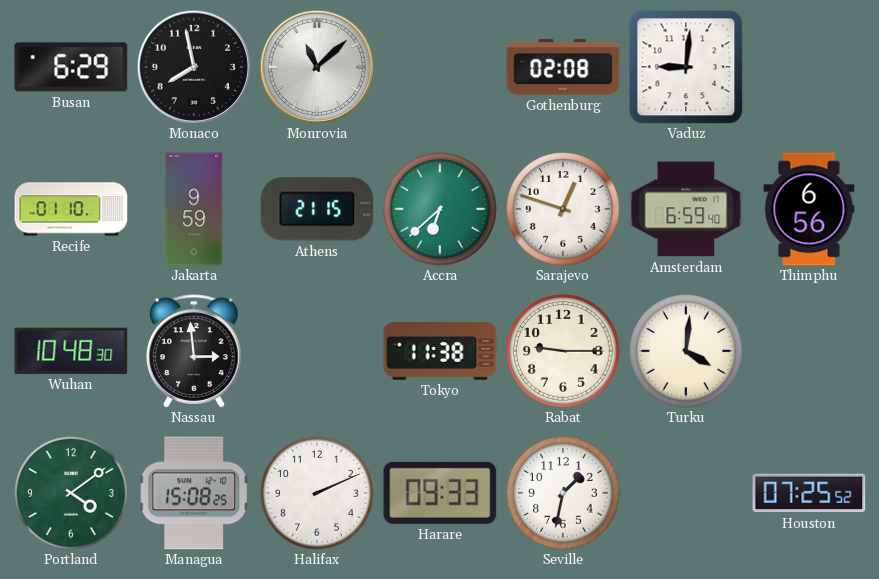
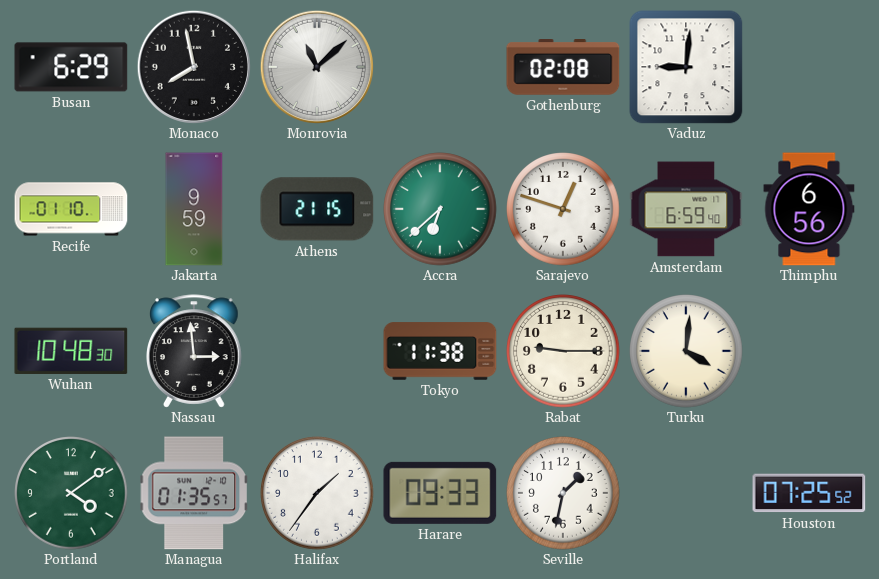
Managua: 15:08 -> 01:35
Halifax: 2:11 -> 1:36
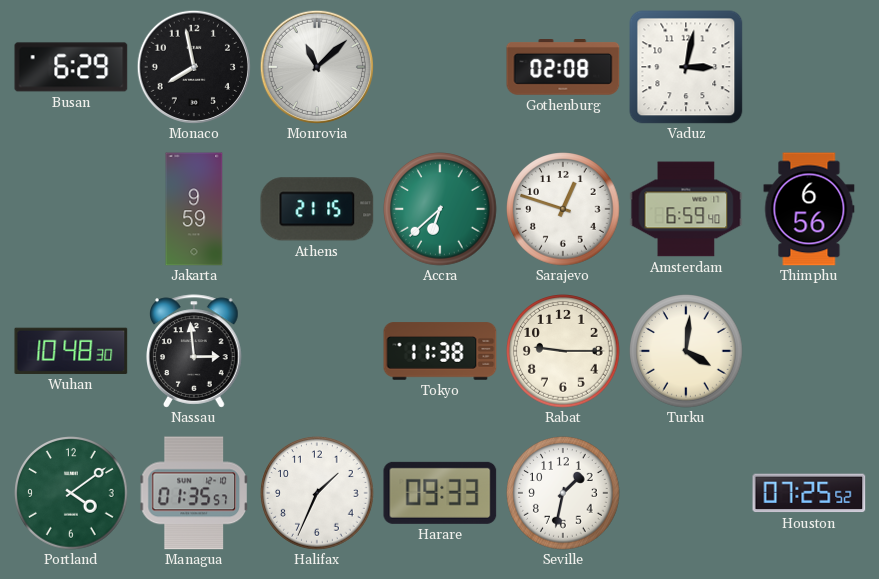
Vaduz: 9:01 -> 3:02
Recife: 01:10 -> none
Halifax: 1:36 -> 1:34
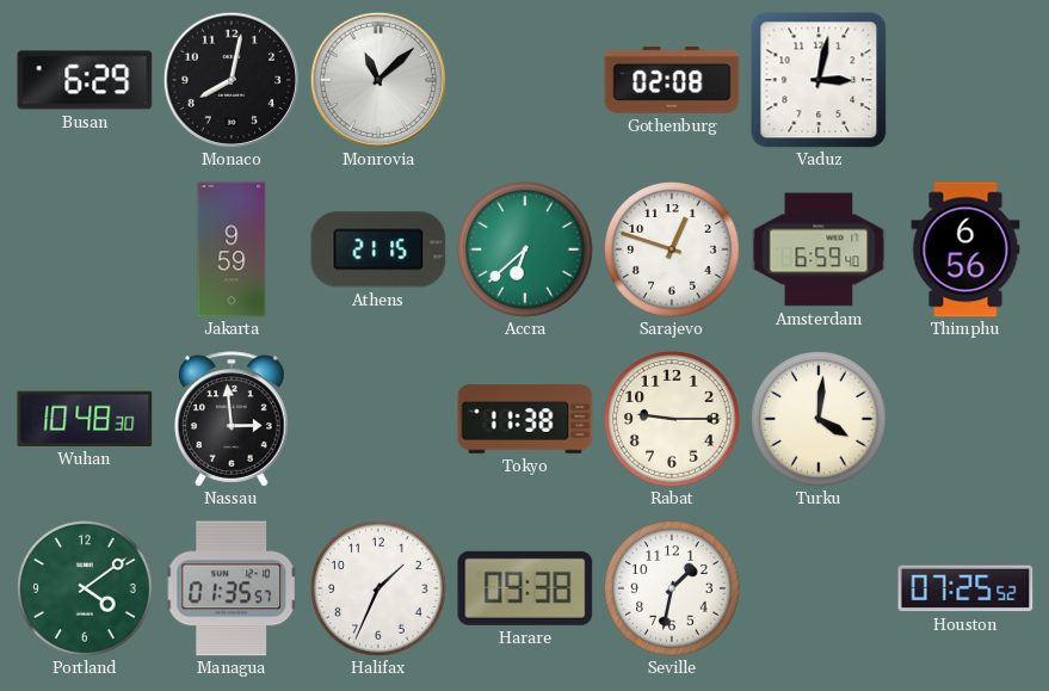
Monaco: 7:58 -> 8:02
Harare: 09:33 -> 09:38
